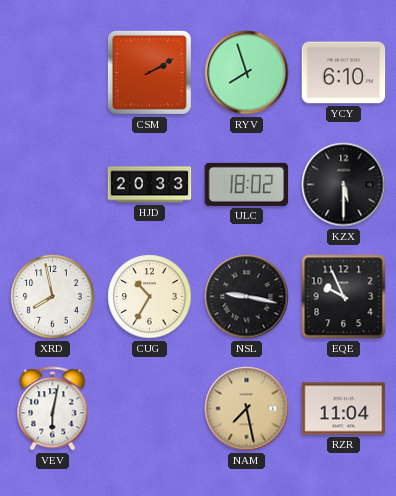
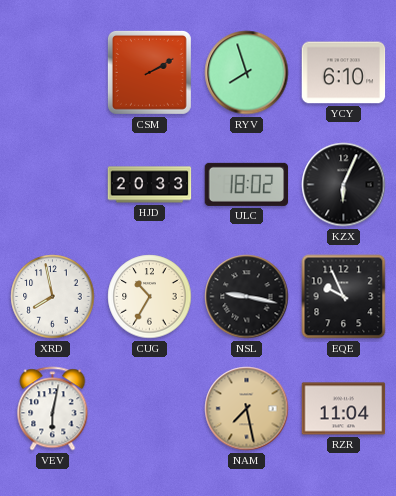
KZX: 5:30 -> 6:04
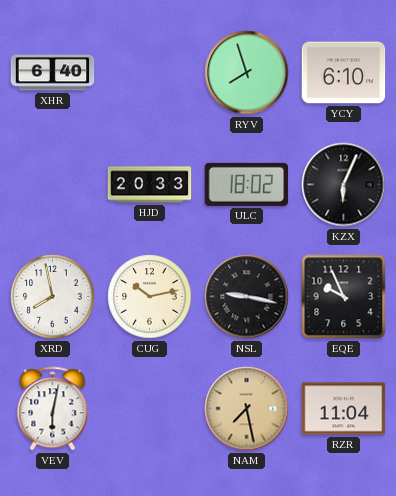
XHR: none -> 6:40
CSM: 2:10 -> none
CUG: 10:35 -> 10:13
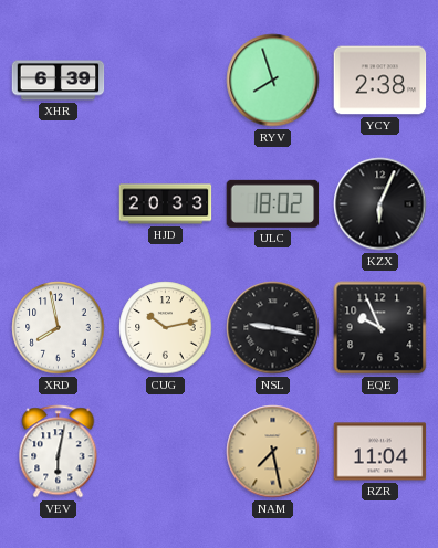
XHR: 6:40 -> 6:39
YCY: 6:10 -> 2:38
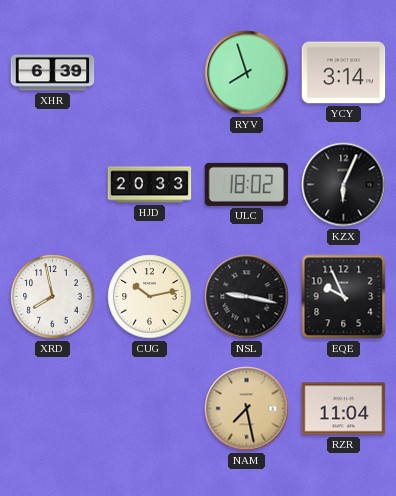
YCY: 2:38 -> 3:14
VEV: 6:02 -> none
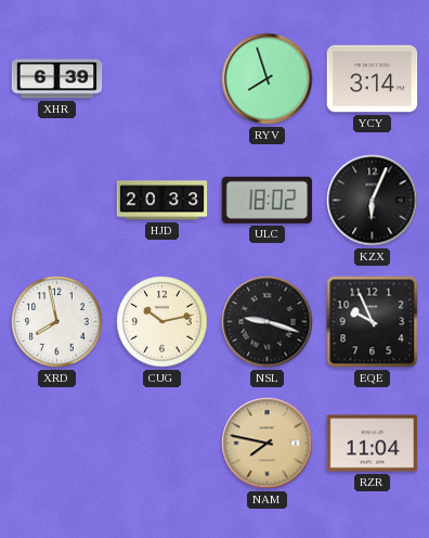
NSL: 9:17 -> 9:18
NAM: 7:28 -> 7:47
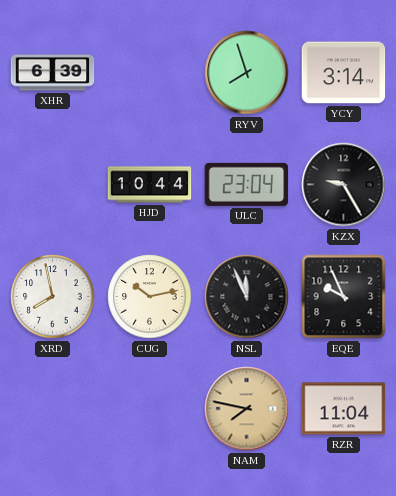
HJD: 20:33 -> 10:44
ULC: 18:02 -> 23:04
KZX: 6:04 -> 9:25
NSL: 9:18 -> 11:56
